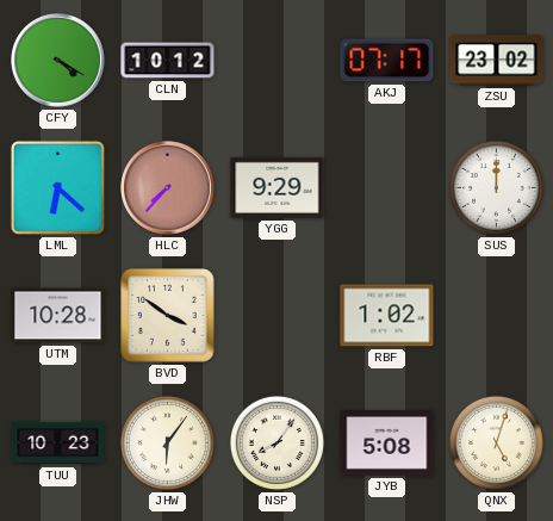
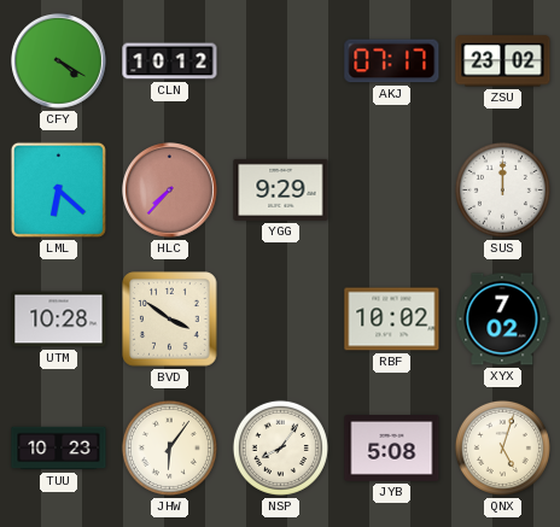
RBF: 1:02 -> 10:02
XYX: none -> 7:02
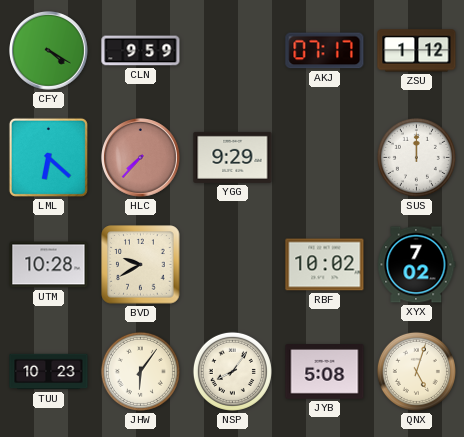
CLN: 10:12 -> 9:59
ZSU: 23:02 -> 1:12
BVD: 3:51 -> 9:40
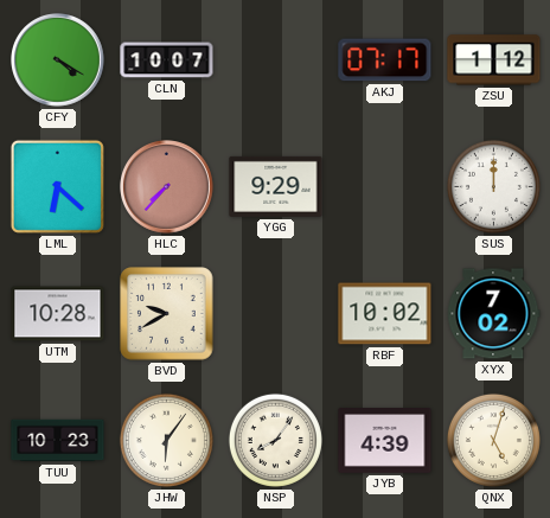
CLN: 9:59 -> 10:07
JYB: 5:08 -> 4:39
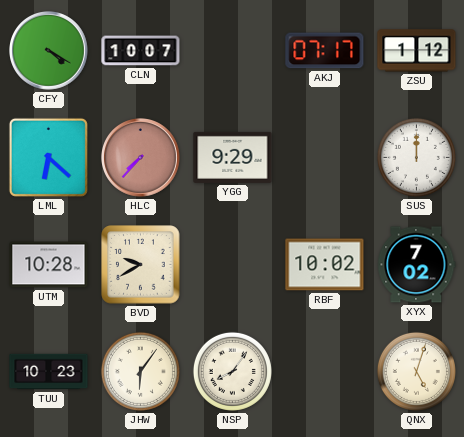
JYB: 4:39 -> none
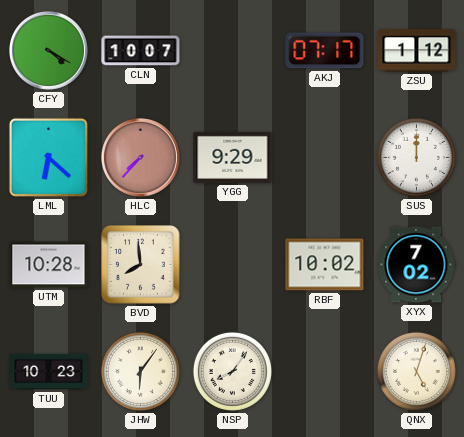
BVD: 9:40 -> 7:59
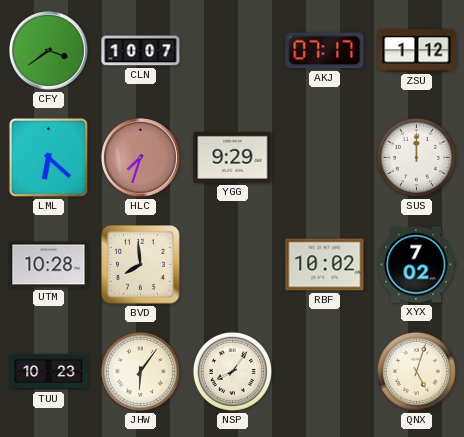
CFY: 4:20 -> 3:39
HLC: 7:37 -> 7:33
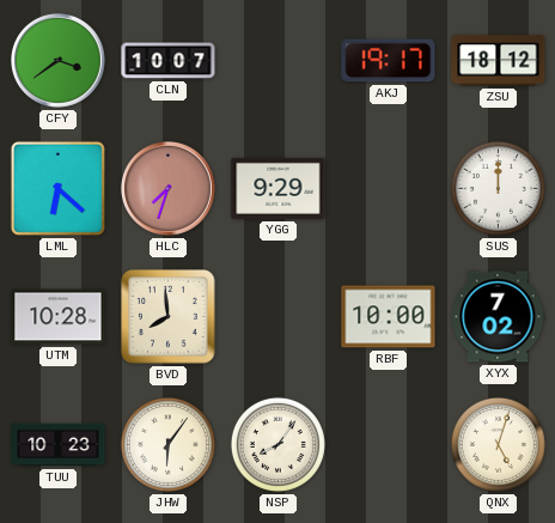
AKJ: 07:17 -> 19:17
ZSU: 1:12 -> 18:12
RBF: 10:02 -> 10:00
